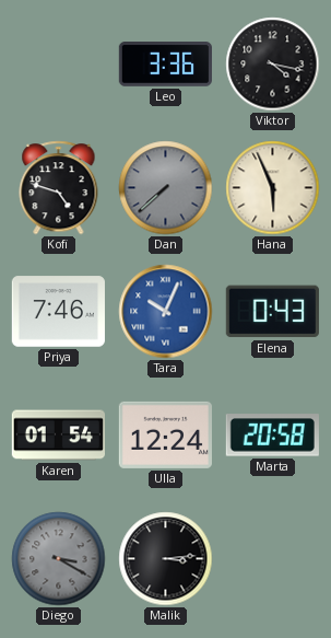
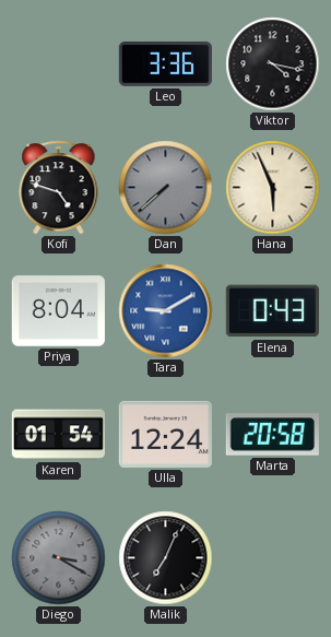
Priya: 7:46 -> 8:04
Tara: 10:04 -> 9:10
Malik: 3:14 -> 7:04
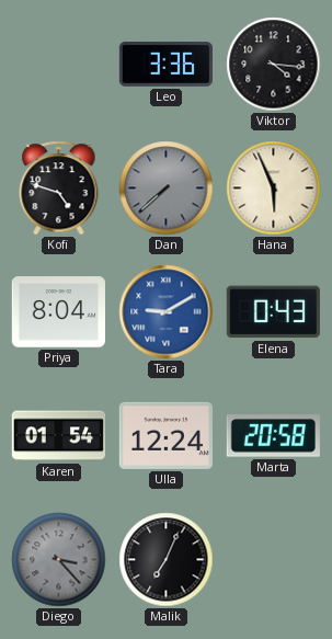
Viktor: 4:17 -> 4:16
Diego: 3:20 -> 3:23
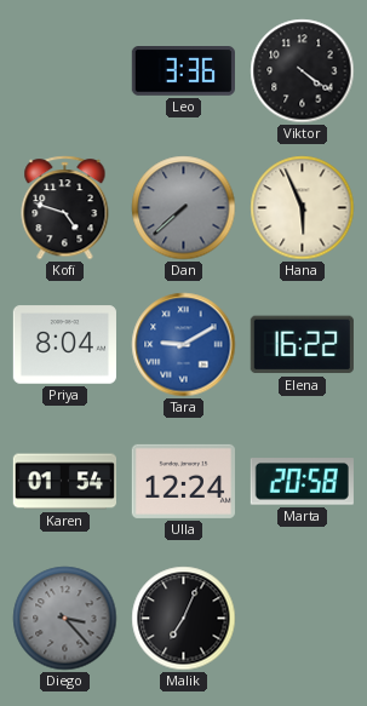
Viktor: 4:16 -> 4:21
Elena: 0:43 -> 16:22
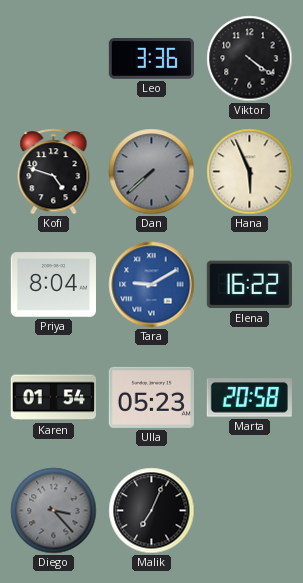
Ulla: 12:24 -> 05:23
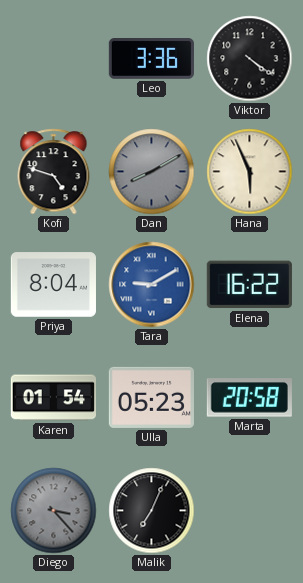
Dan: 7:38 -> 8:10
